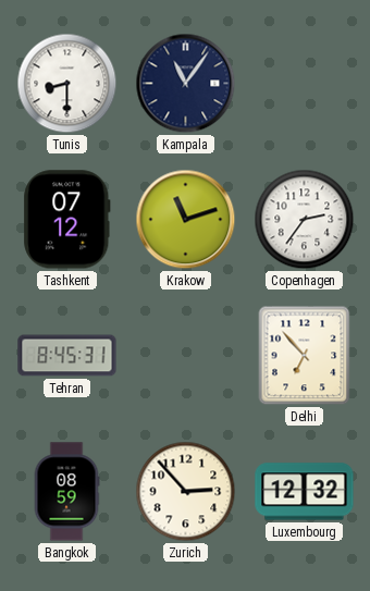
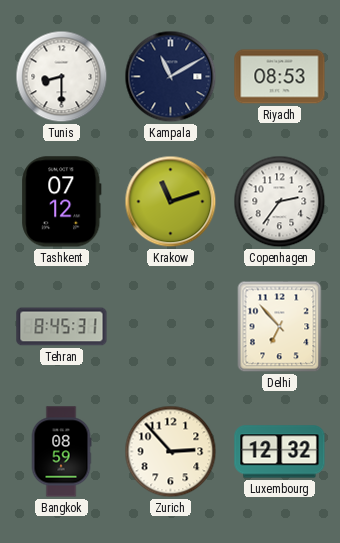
Kampala: 11:06 -> 11:10
Riyadh: none -> 08:53
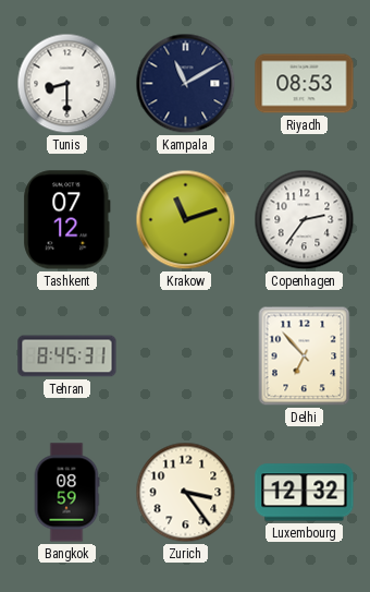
Zurich: 2:53 -> 3:24
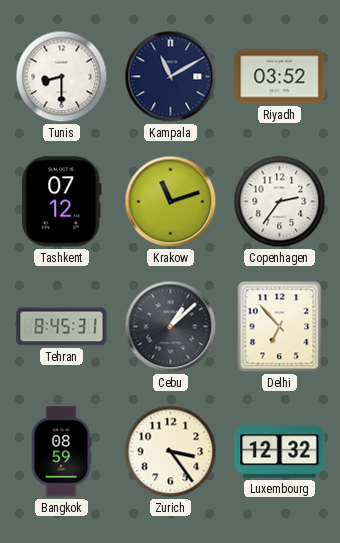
Riyadh: 08:53 -> 03:52
Cebu: none -> 1:08
